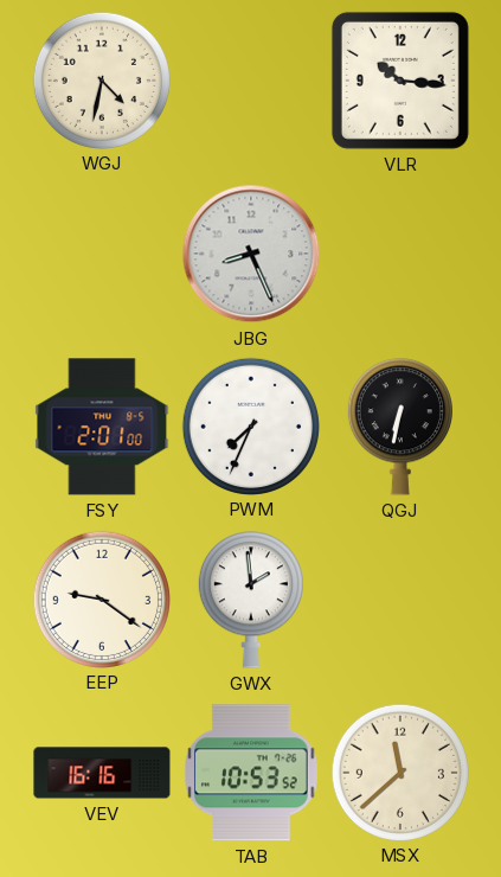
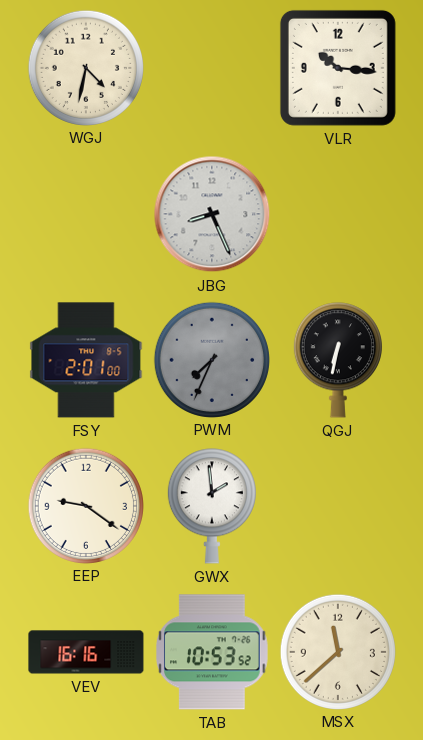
PWM dial: white -> grey
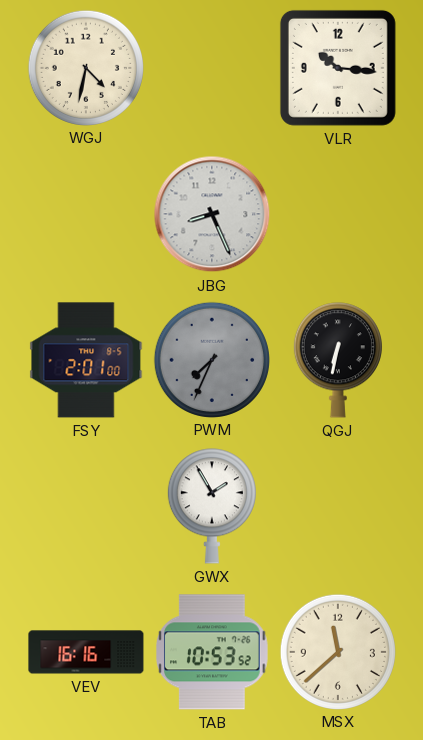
EEP: 9:21 -> none
GWX: 1:59 -> 1:55
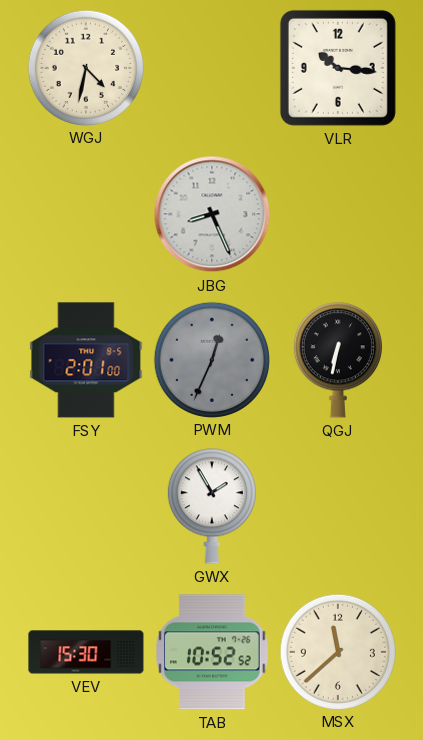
PWM: 7:34 -> 12:34
VEV: 16:16 -> 15:30
TAB: 10:53 -> 10:52
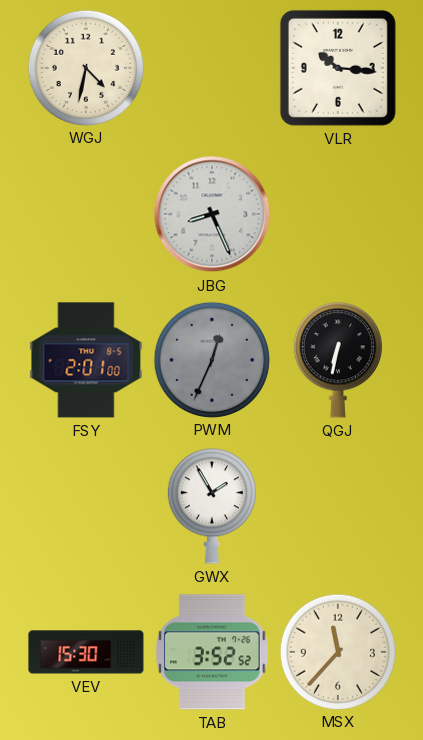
TAB: 10:52 -> 3:52
MSX: 11:38 -> 11:37
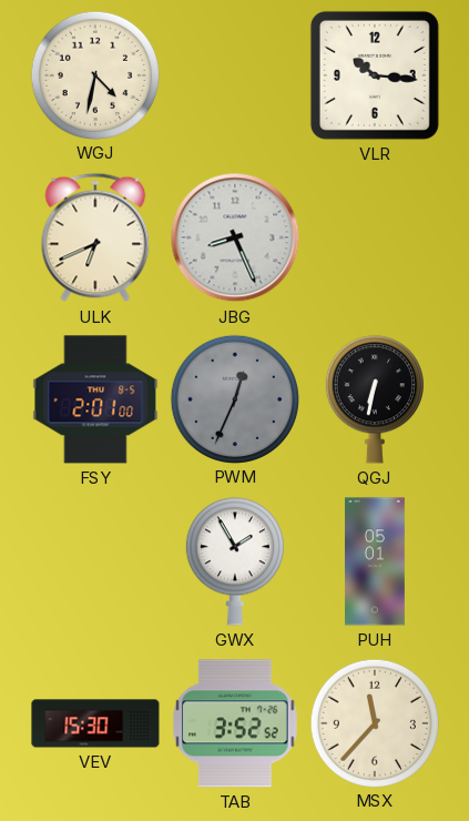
ULK: none -> 6:41
PUH: none -> 05:01
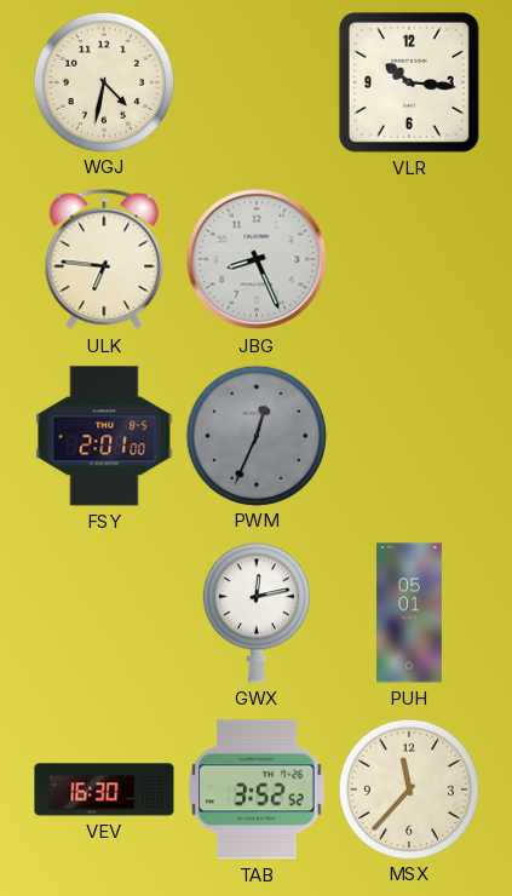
ULK: 6:41 -> 6:46
QGJ: 6:32 -> none
GWX: 1:55 -> 12:13
VEV: 15:30 -> 16:30
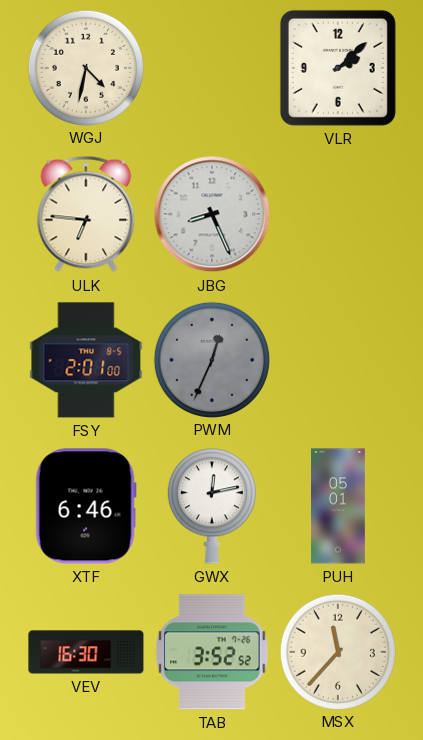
VLR: 10:16 -> 2:08
XTF: none -> 6:46
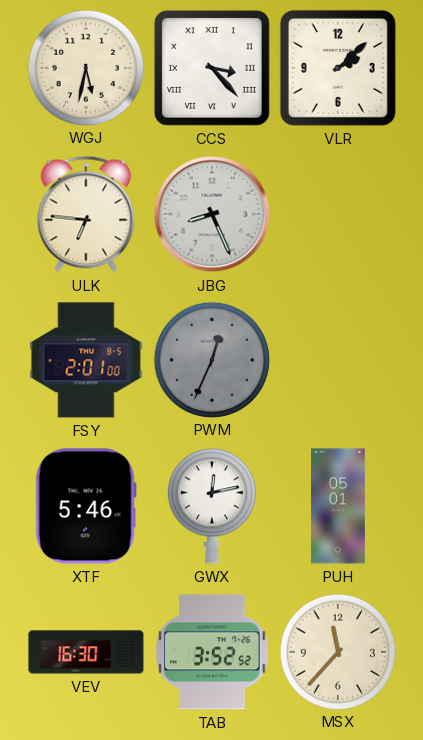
WGJ: 4:32 -> 5:32
CCS: none -> 3:23
XTF: 6:46 -> 5:46
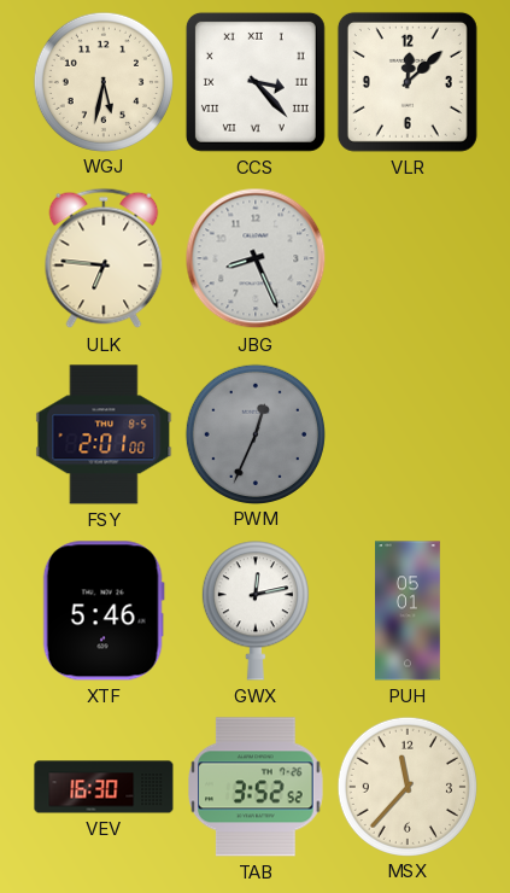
VLR: 2:08 -> 12:08
